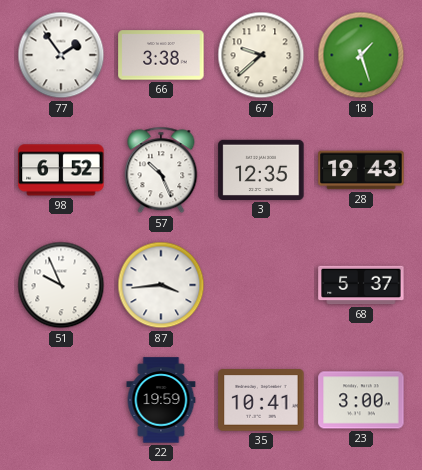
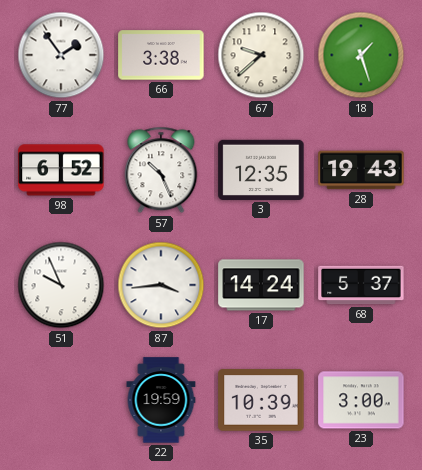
17: none -> 14:24
35: 10:41 -> 10:39
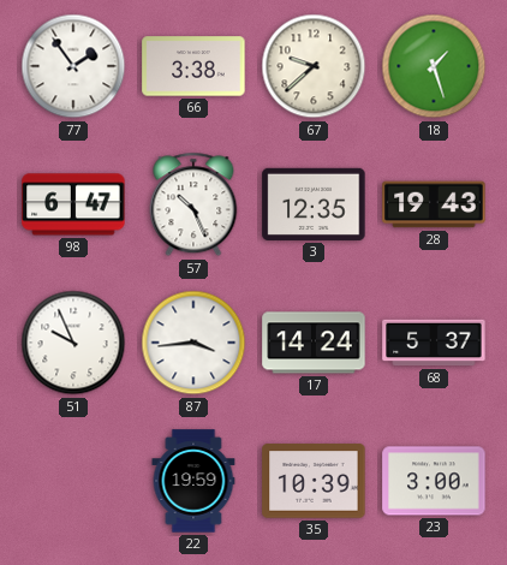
98: 6:52 -> 6:47
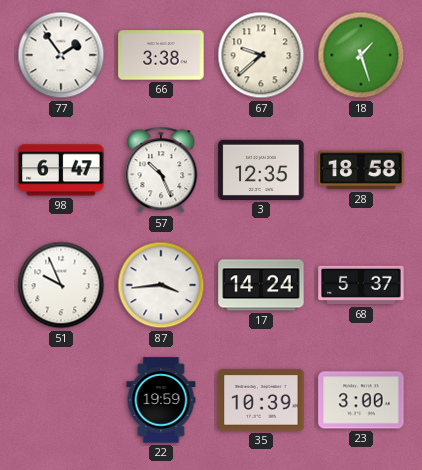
28: 19:43 -> 18:58
